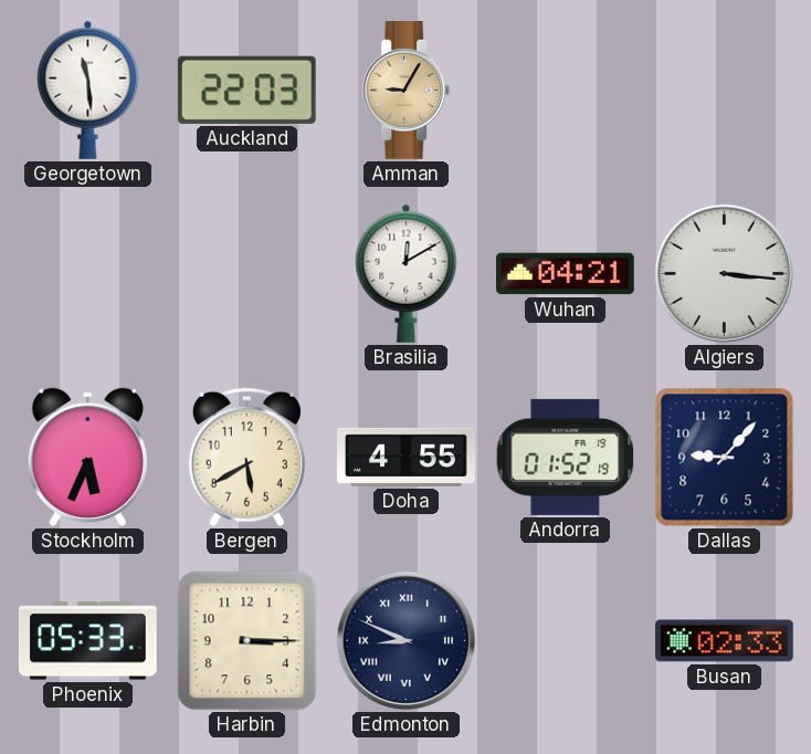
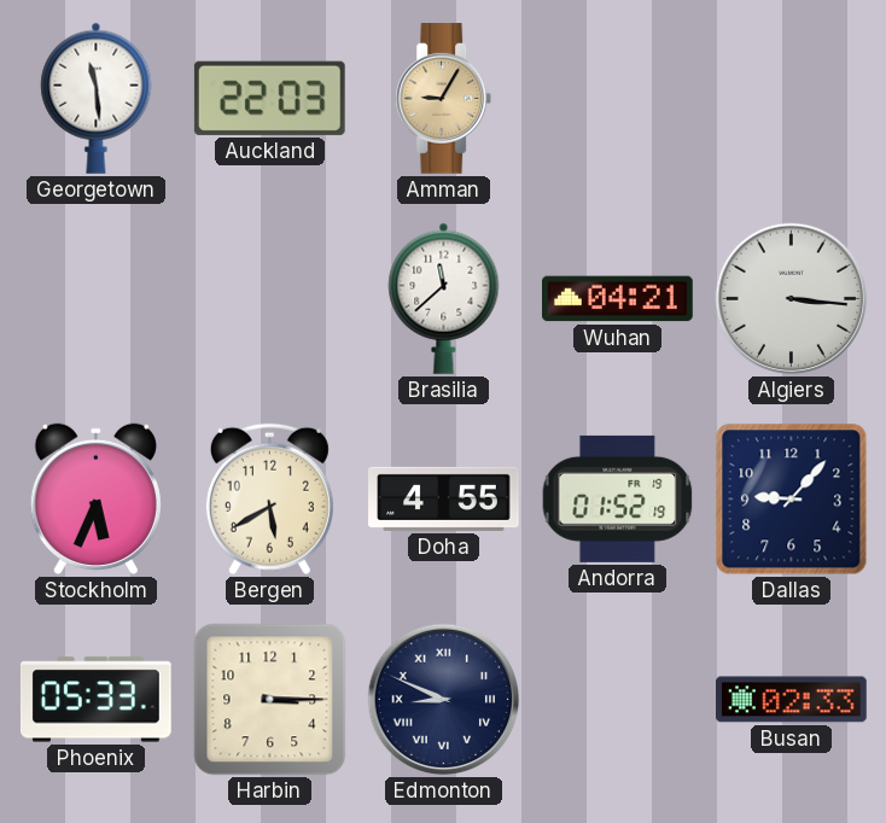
Brasilia: 12:10 -> 11:38
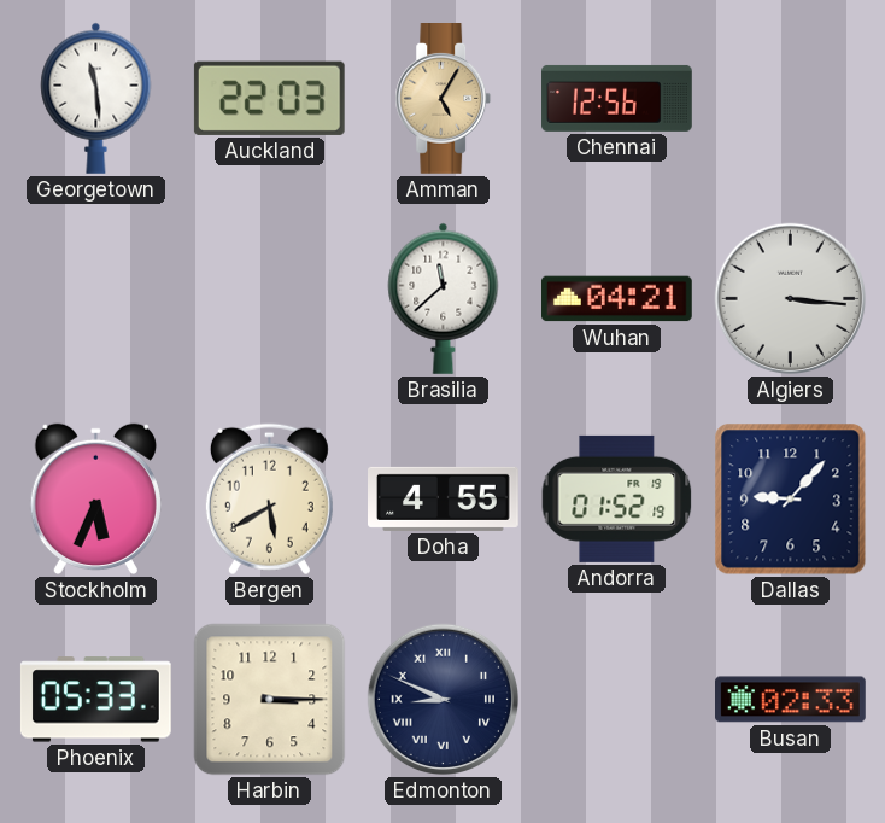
Amman: 9:05 -> 5:05
Chennai: none -> 12:56
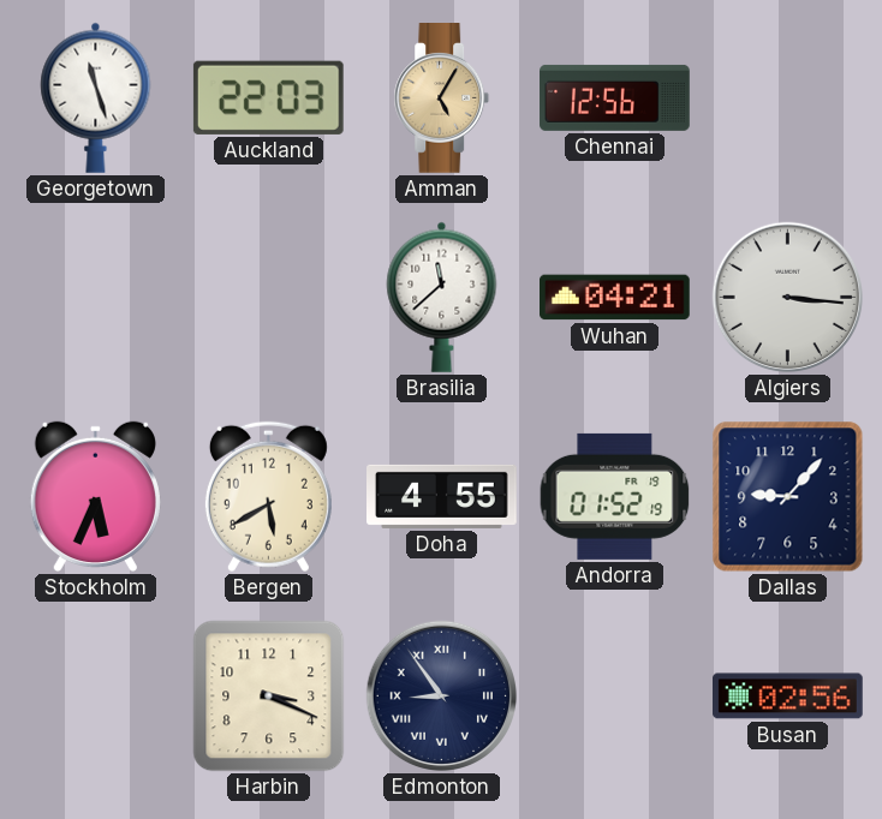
Georgetown: 11:29 -> 11:27
Phoenix: 05:33 -> none
Harbin: 3:15 -> 3:19
Edmonton: 8:49 -> 8:54
Busan: 02:33 -> 02:56
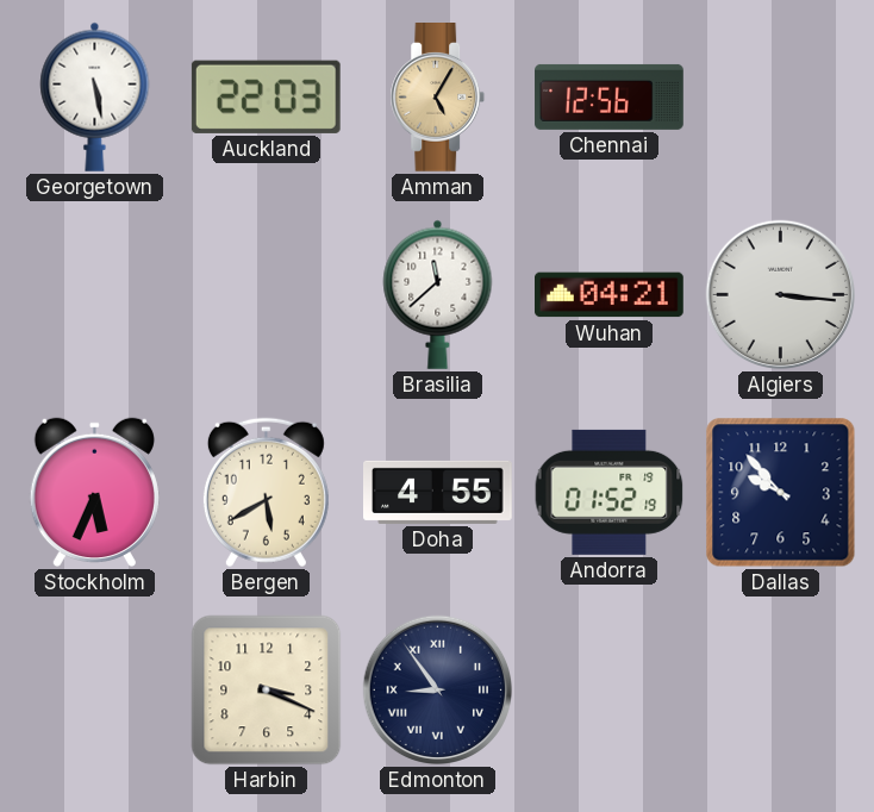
Georgetown: 11:27 -> 5:28
Dallas: 9:07 -> 9:53
Busan: 02:56 -> none
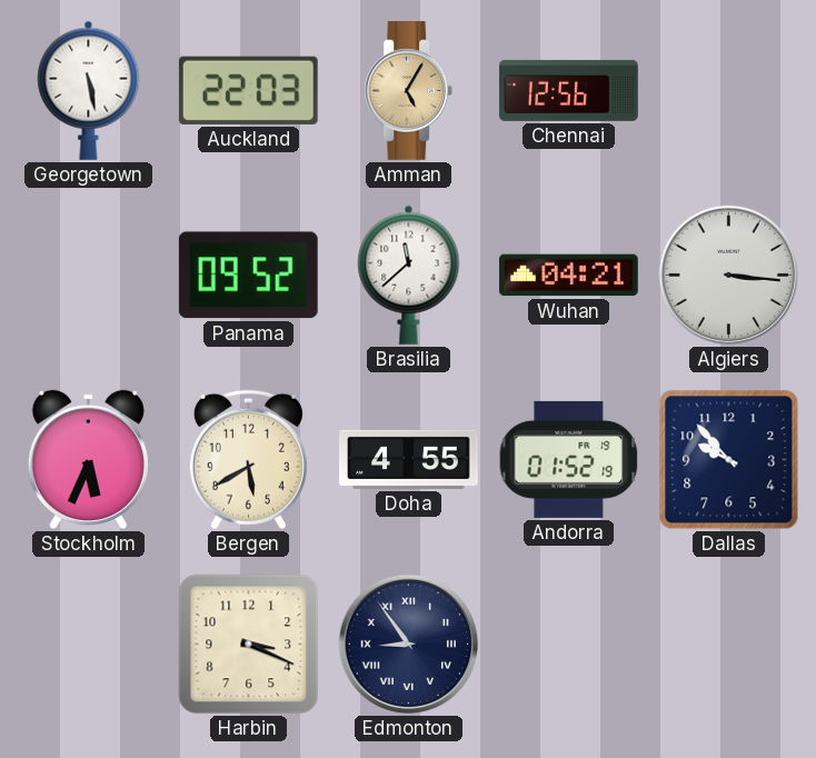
Panama: none -> 09:52
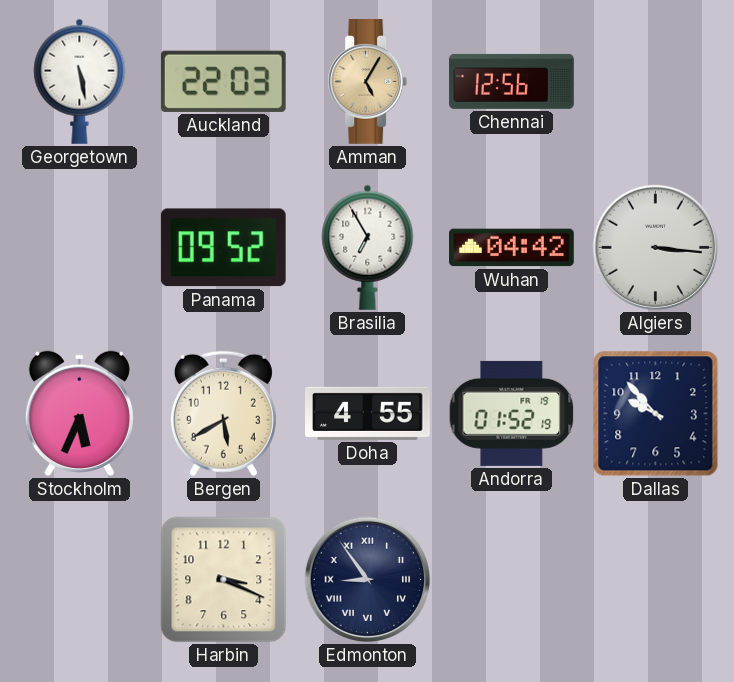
Brasilia: 11:38 -> 6:55
Wuhan: 04:21 -> 04:42
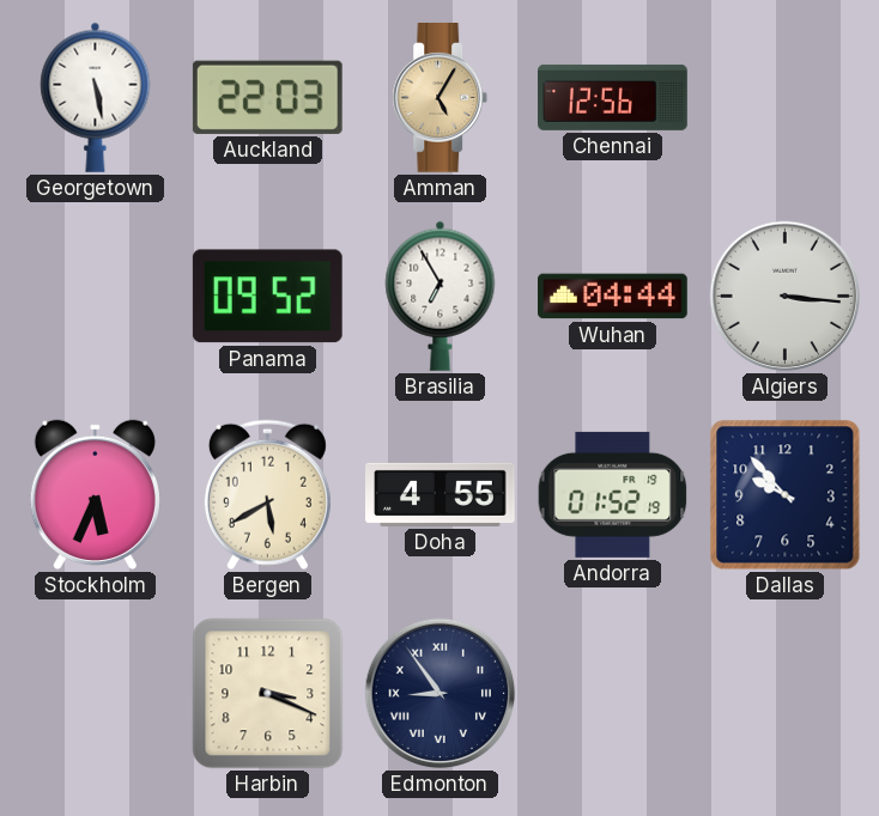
Wuhan: 04:42 -> 04:44
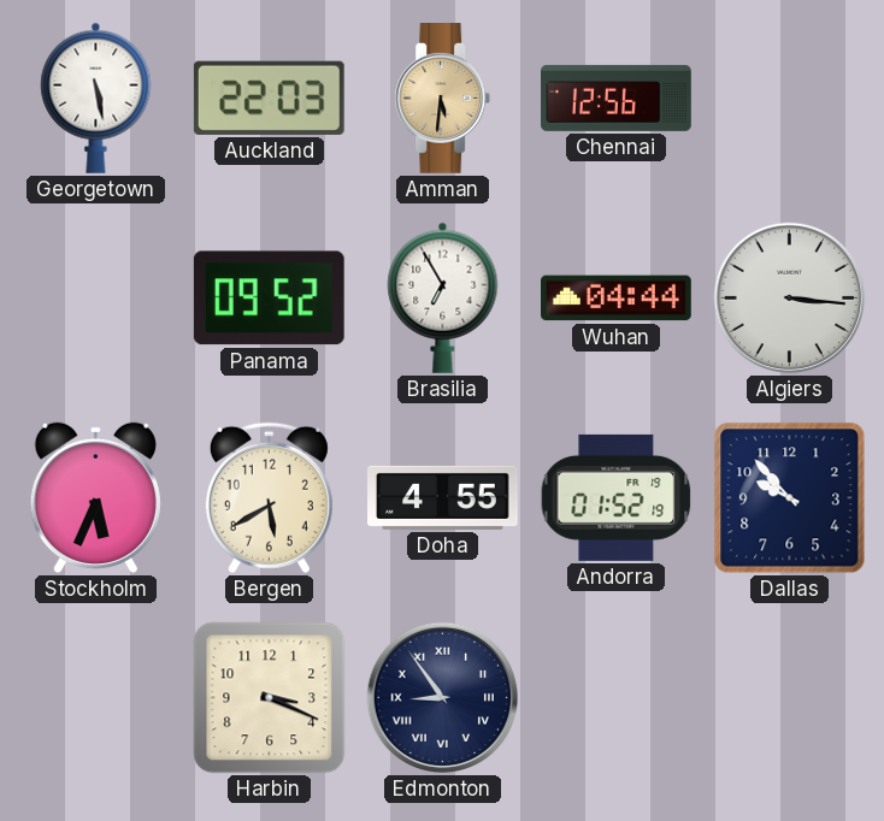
Amman: 5:05 -> 5:31
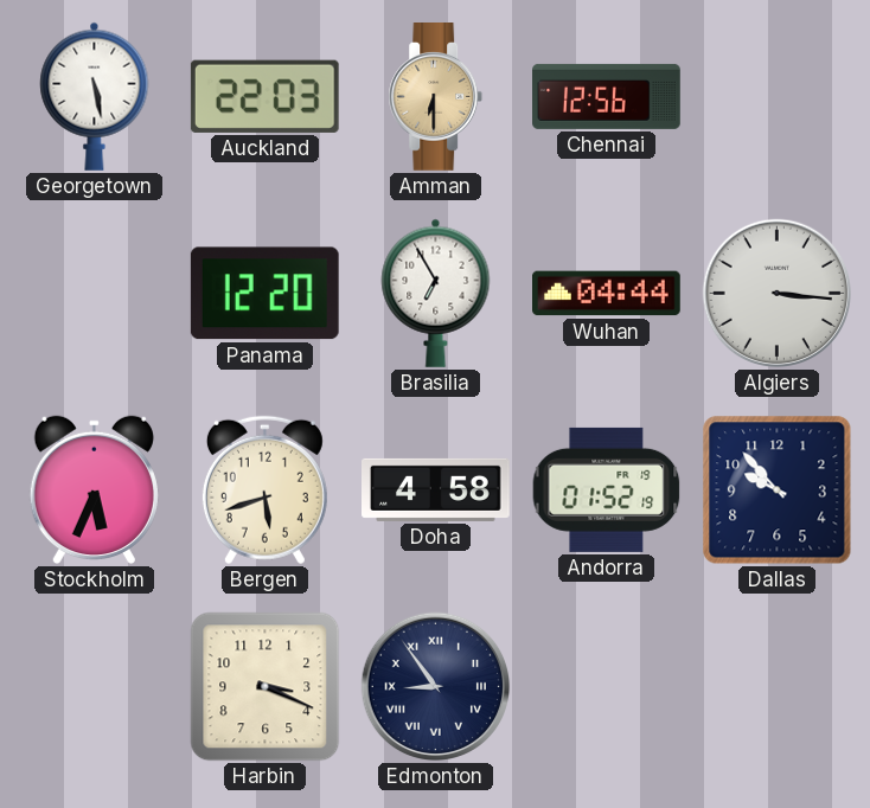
Amman: 5:31 -> 6:30
Panama: 09:52 -> 12:20
Bergen: 5:40 -> 5:42
Doha: 4:55 -> 4:58
